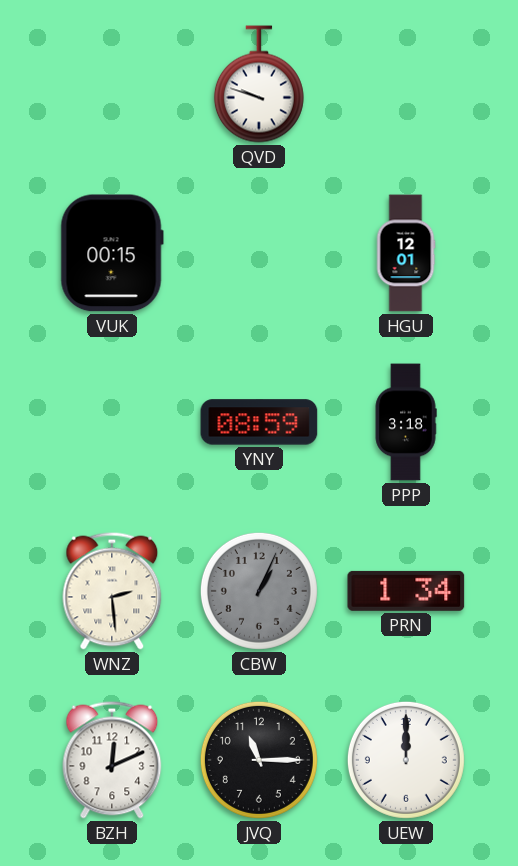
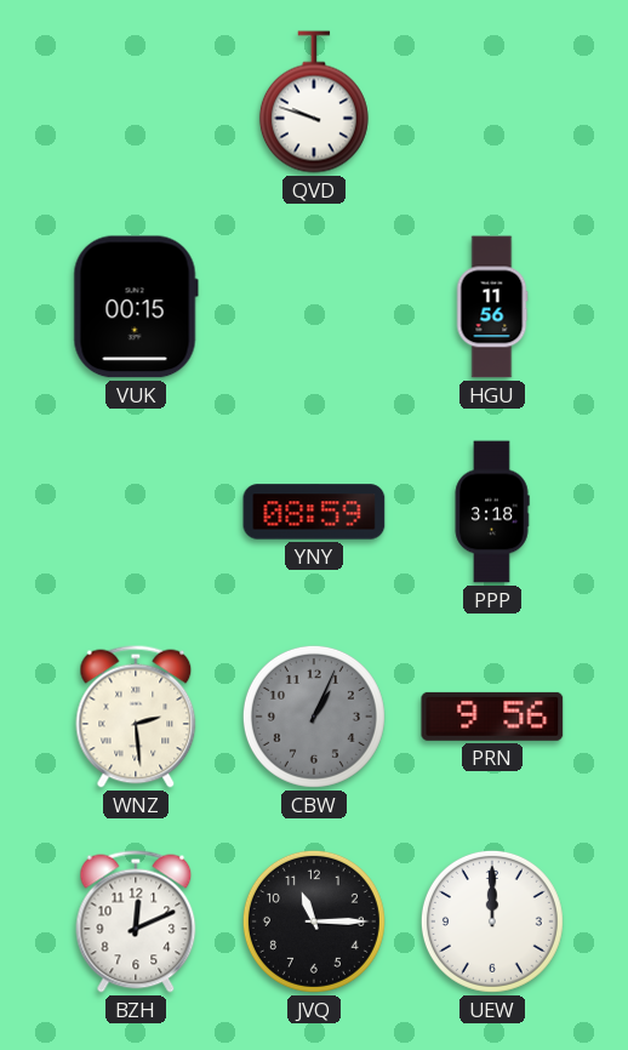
HGU: 12:01 -> 11:56
PRN: 1:34 -> 9:56
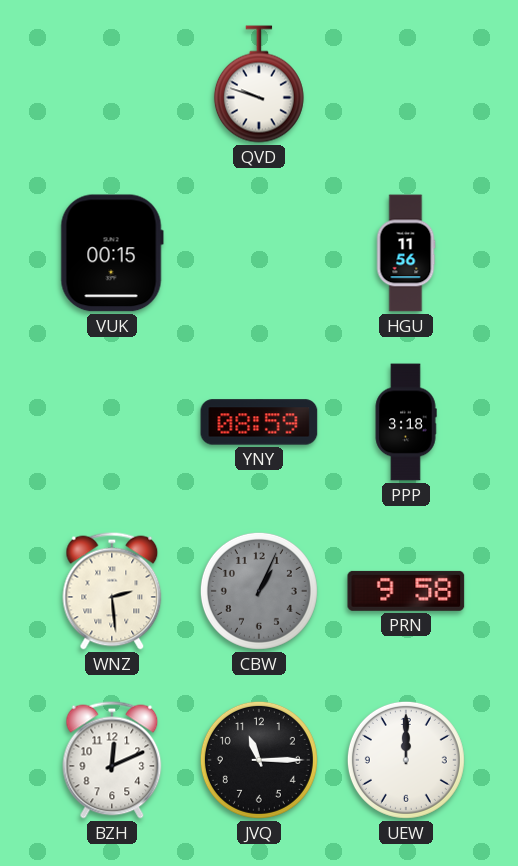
PRN: 9:56 -> 9:58
